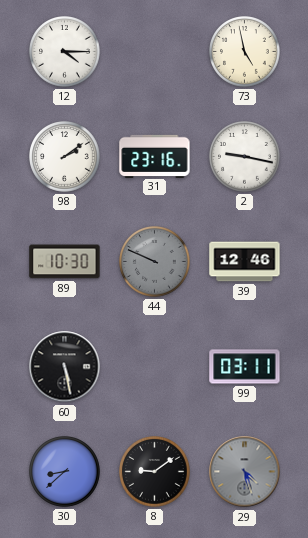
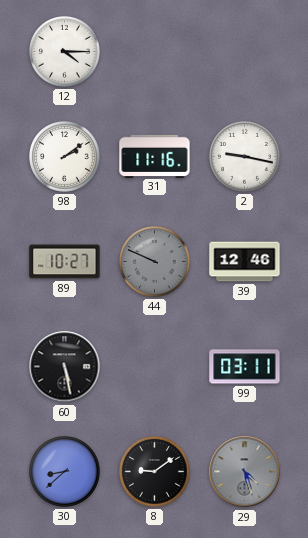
73: 4:58 -> none
31: 23:16 -> 11:16
89: 10:30 -> 10:27
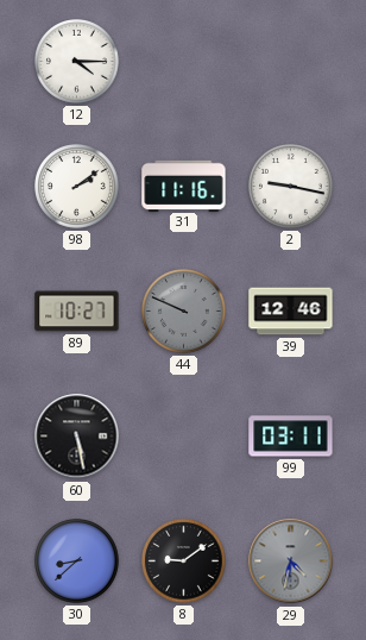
29: 4:27 -> 4:32
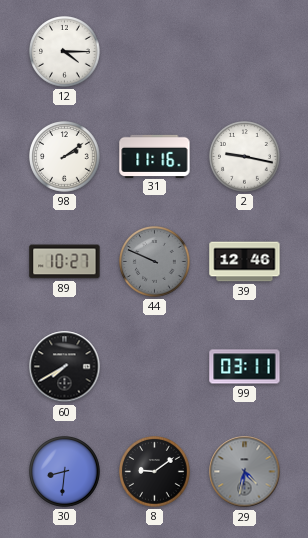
60: 5:28 -> 7:40
30: 8:38 -> 8:31
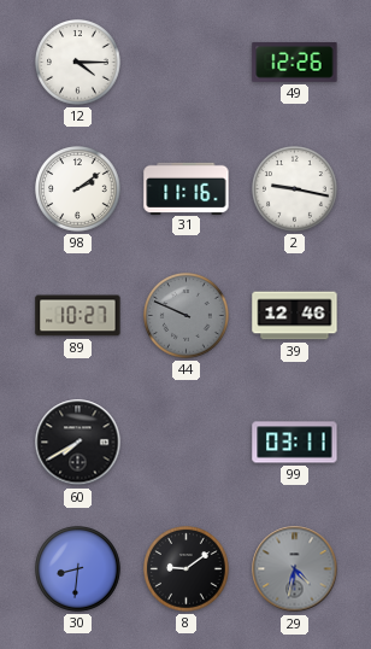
49: none -> 12:26
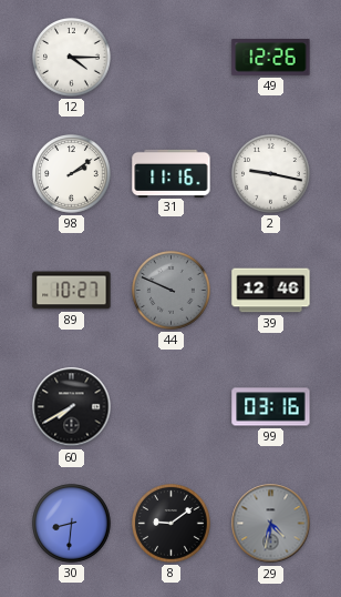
99: 03:11 -> 03:16
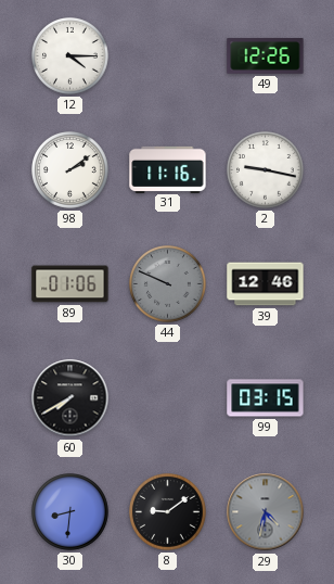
89: 10:27 -> 01:06
99: 03:16 -> 03:15
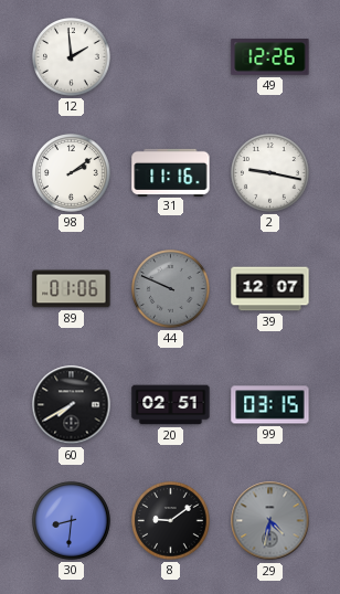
12: 4:15 -> 1:59
39: 12:46 -> 12:07
20: none -> 02:51
